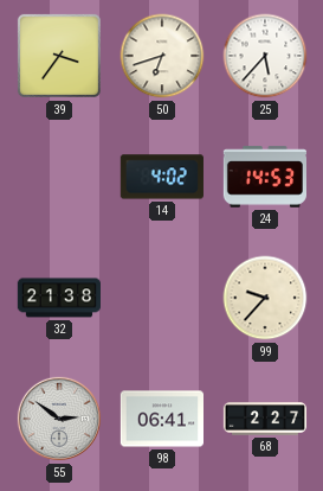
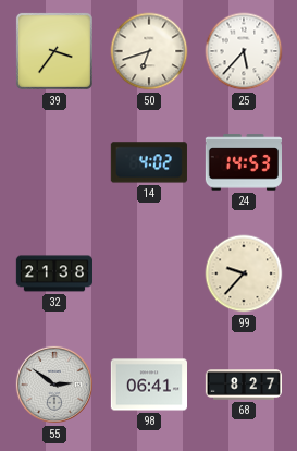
68: 2:27 -> 8:27
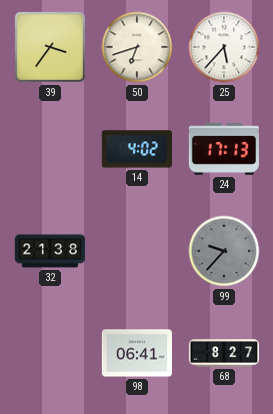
24: 14:53 -> 17:13
99 dial: cream -> grey
55: 2:51 -> none
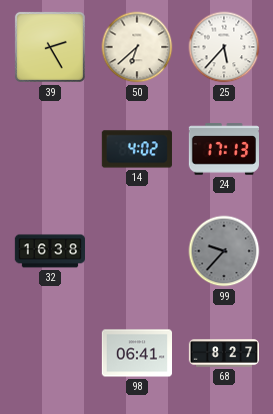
39: 3:36 -> 2:25
50: 6:42 -> 6:38
32: 21:38 -> 16:38
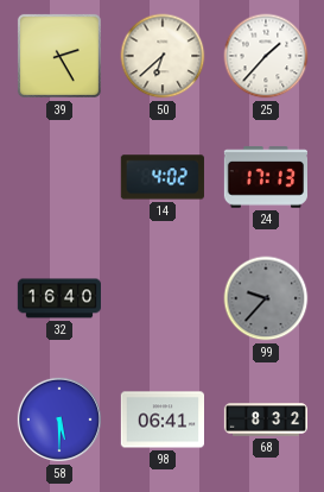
25: 5:37 -> 1:37
32: 16:38 -> 16:40
58: none -> 5:30
68: 8:27 -> 8:32
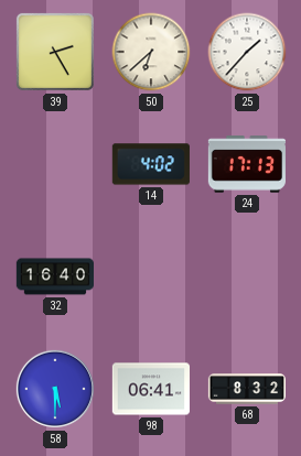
99: 9:37 -> none
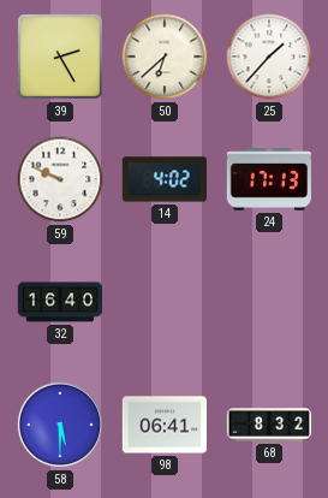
59: none -> 9:49
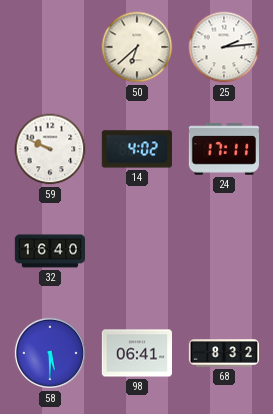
39: 2:25 -> none
25: 1:37 -> 2:14
24: 17:13 -> 17:11
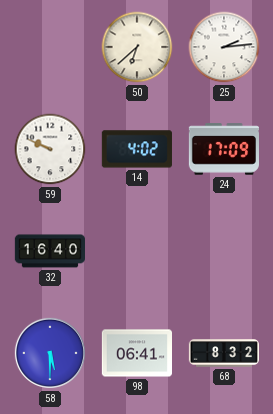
24: 17:11 -> 17:09
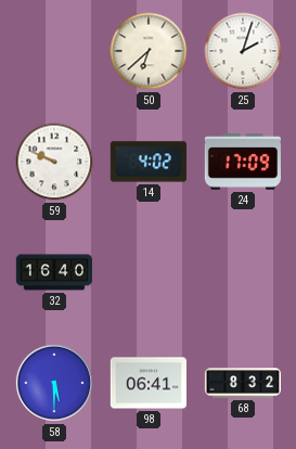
25: 2:14 -> 2:03
